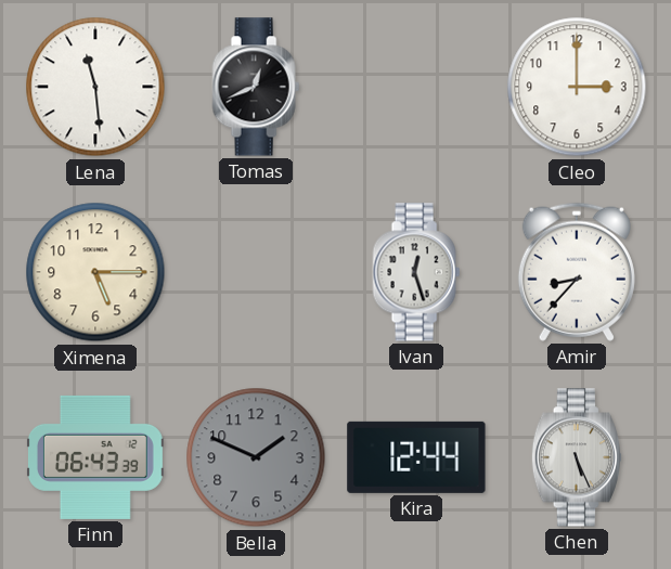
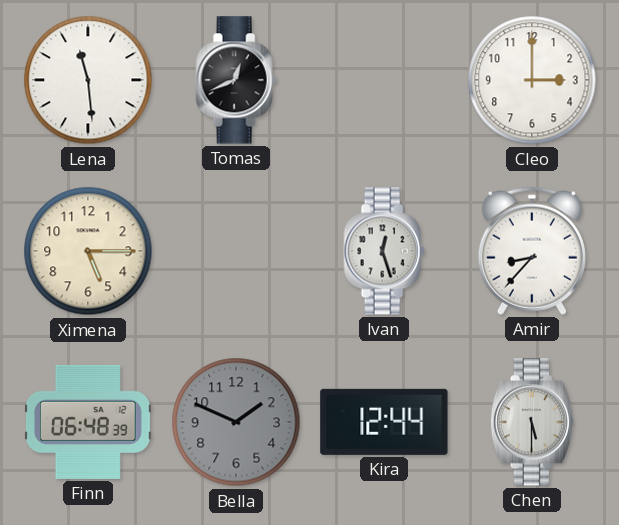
Finn: 06:43 -> 06:48
Chen: 5:26 -> 5:30
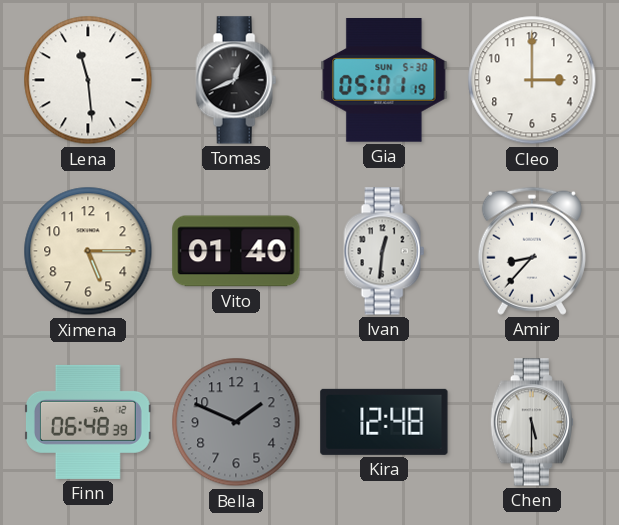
Gia: none -> 05:01
Vito: none -> 01:40
Ivan: 12:27 -> 12:31
Kira: 12:44 -> 12:48
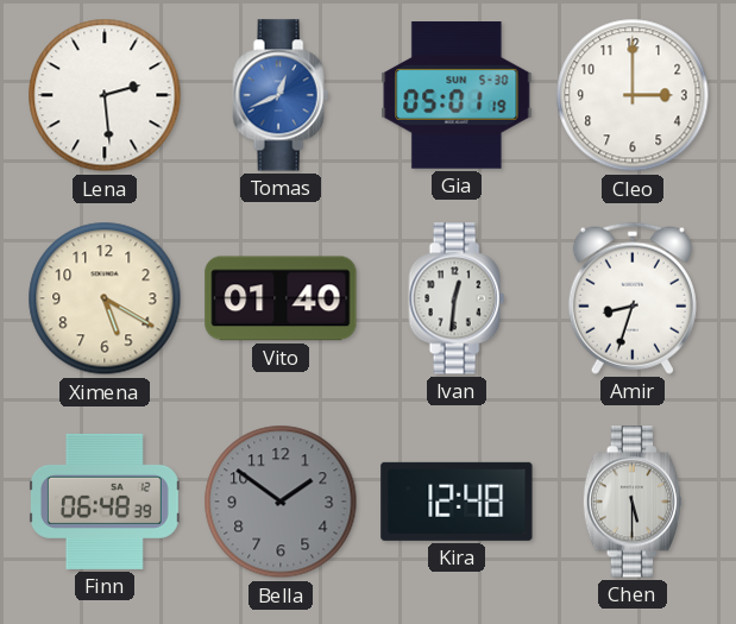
Lena: 11:29 -> 2:29
Tomas dial: black -> blue
Ximena: 5:15 -> 5:20
Amir: 8:37 -> 8:33
Bella: 1:49 -> 1:51
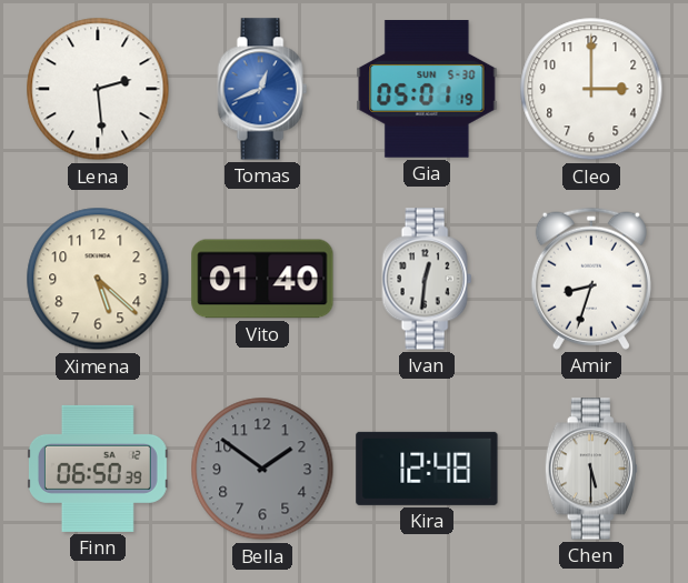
Ximena: 5:20 -> 5:22
Finn: 06:48 -> 06:50
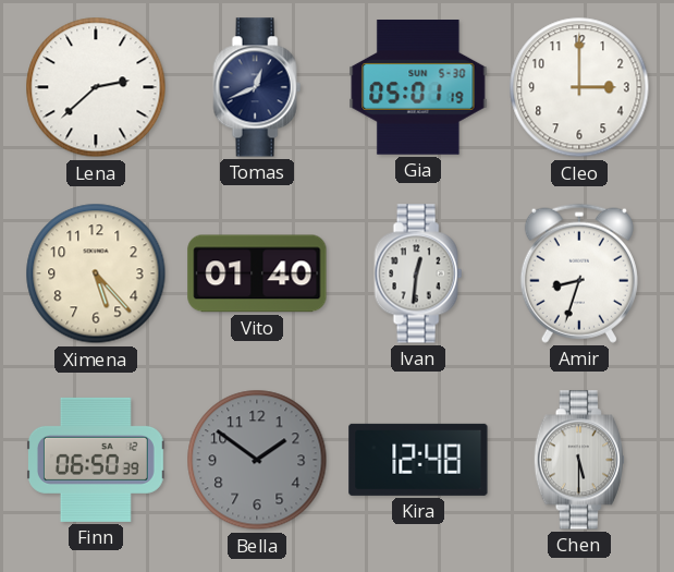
Lena: 2:29 -> 2:38
Tomas dial: blue -> navy
Ximena: 5:22 -> 5:23
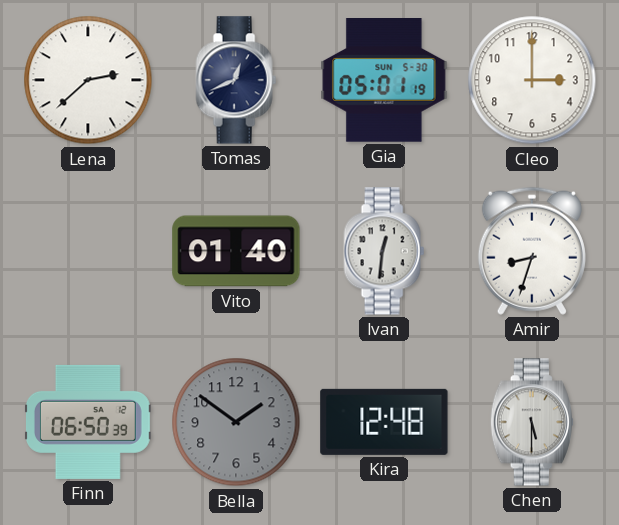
Ximena: 5:23 -> none
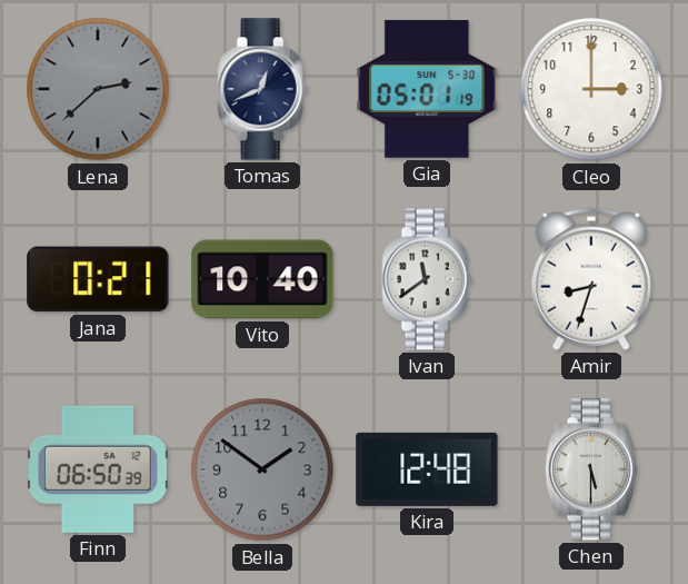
Lena dial: white -> grey
Jana: none -> 0:21
Vito: 01:40 -> 10:40
Ivan: 12:31 -> 11:39
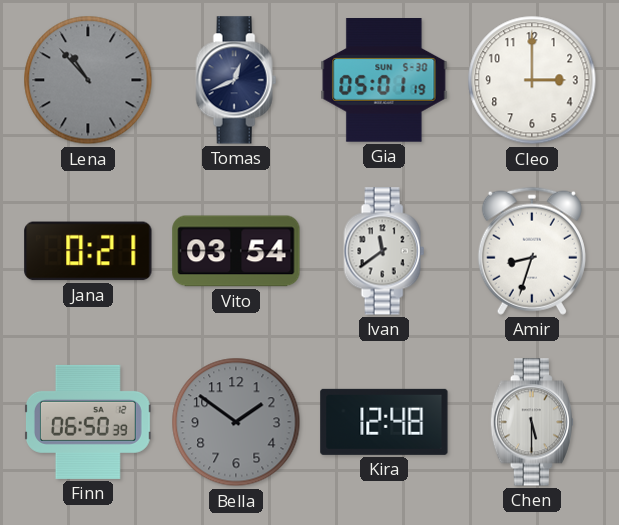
Lena: 2:38 -> 10:53
Vito: 10:40 -> 03:54
